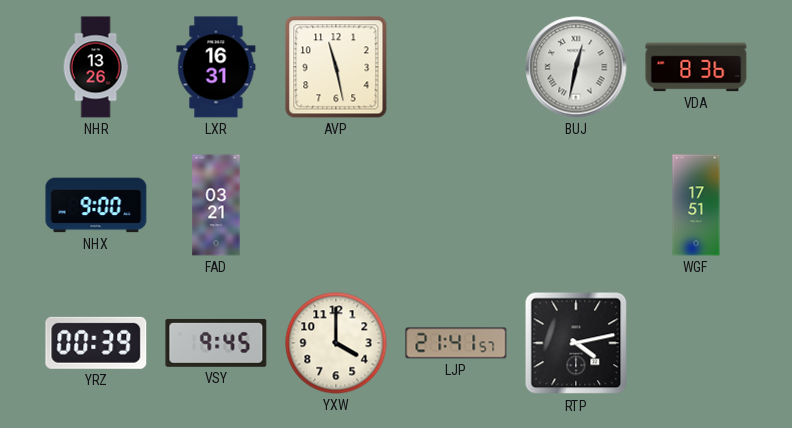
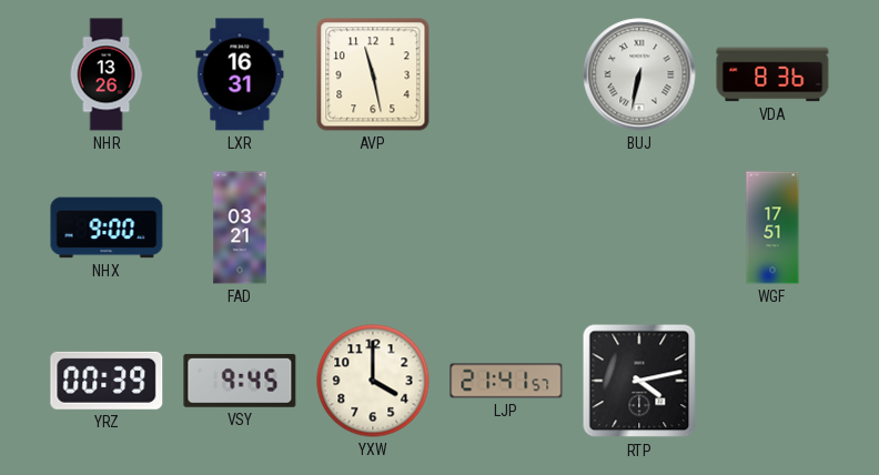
BUJ: 12:32 -> 6:32
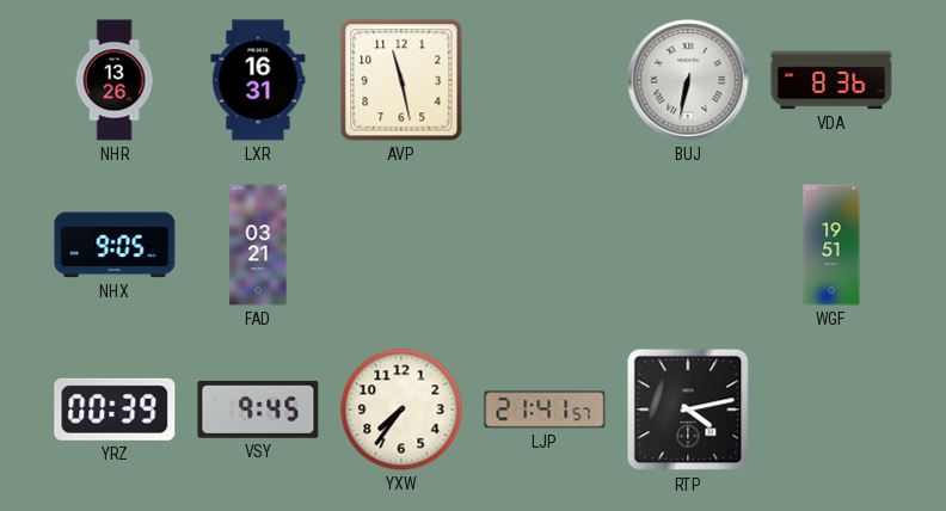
NHX: 9:00 -> 9:05
WGF: 17:51 -> 19:51
YXW: 4:00 -> 7:36
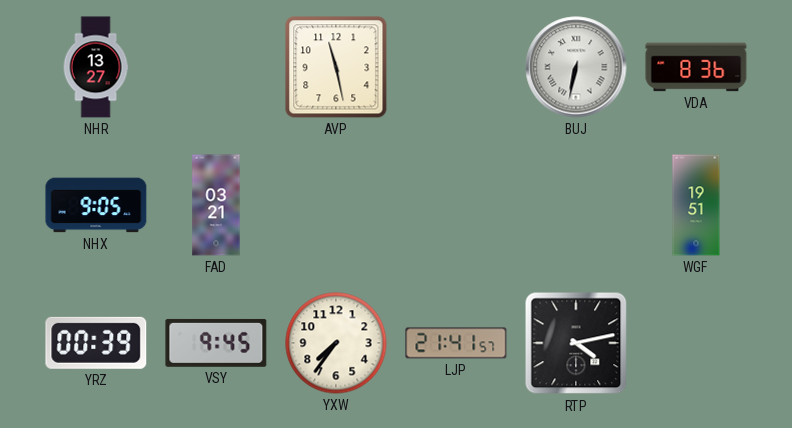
NHR: 13:26 -> 13:27
LXR: 16:31 -> none
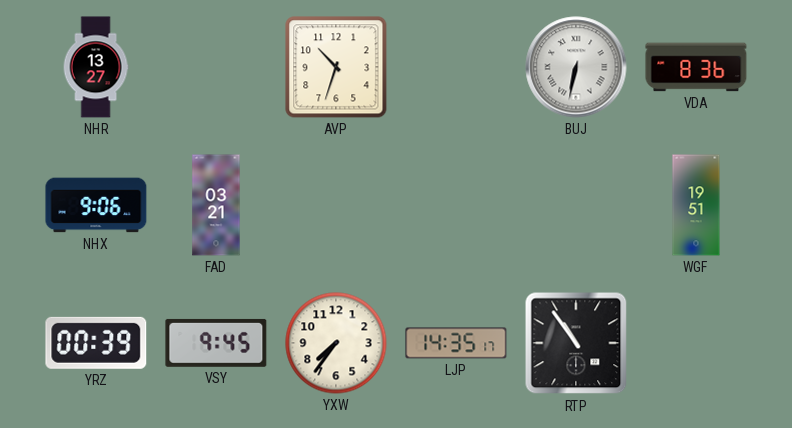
AVP: 11:28 -> 10:33
NHX: 9:05 -> 9:06
LJP: 21:41 -> 14:35
RTP: 4:13 -> 10:54
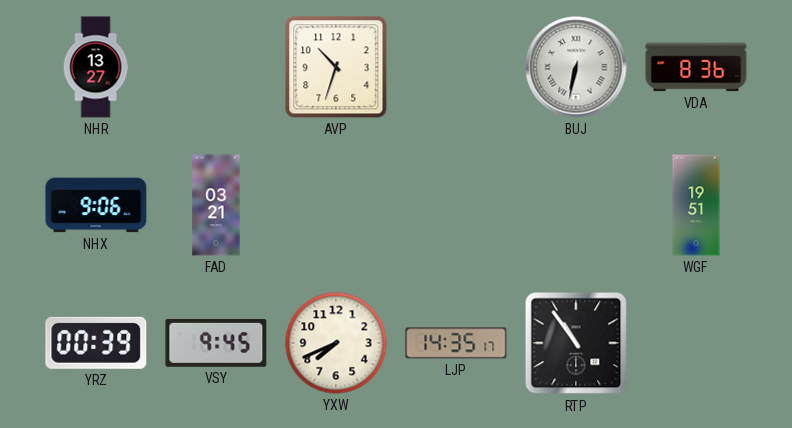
YXW: 7:36 -> 7:41
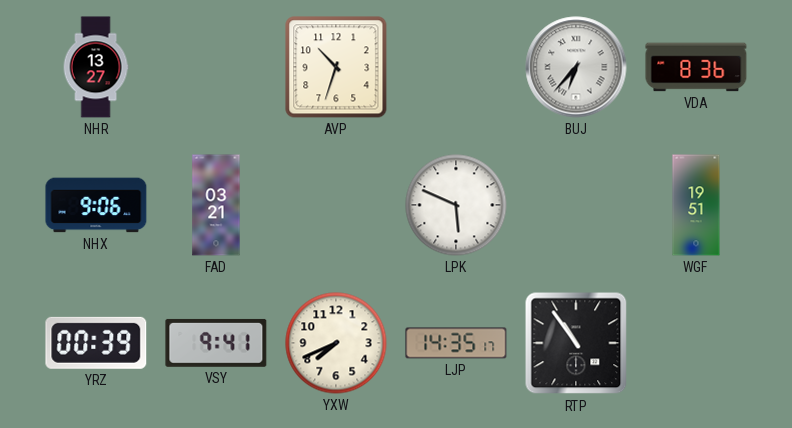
BUJ: 6:32 -> 6:37
LPK: none -> 5:49
VSY: 9:45 -> 9:41
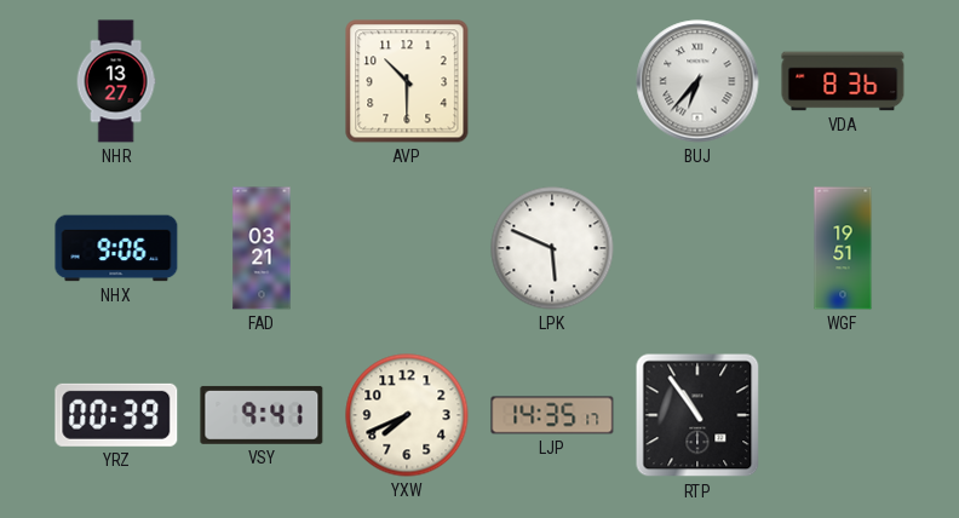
AVP: 10:33 -> 10:30
